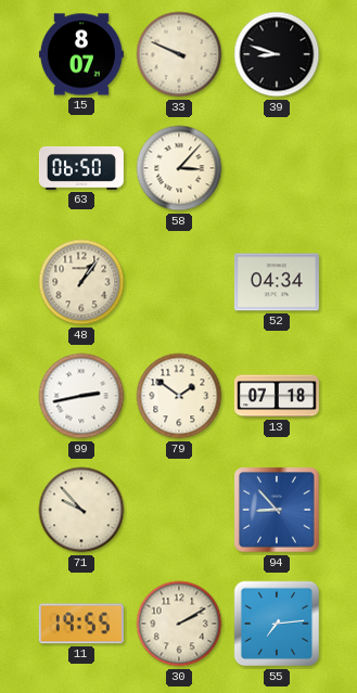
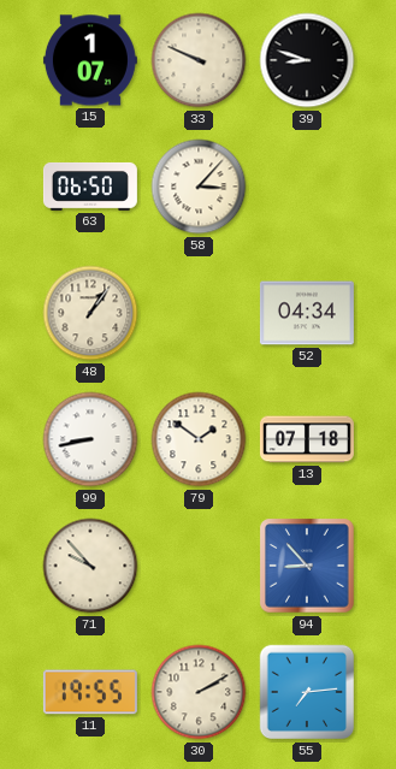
15: 8:07 -> 1:07
99: 2:43 -> 8:43
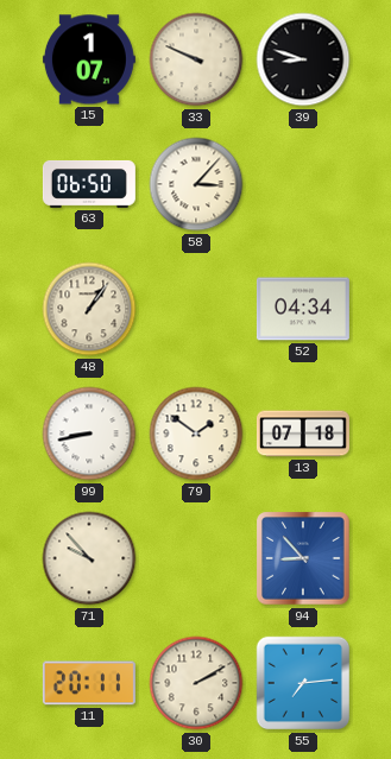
11: 19:55 -> 20:11
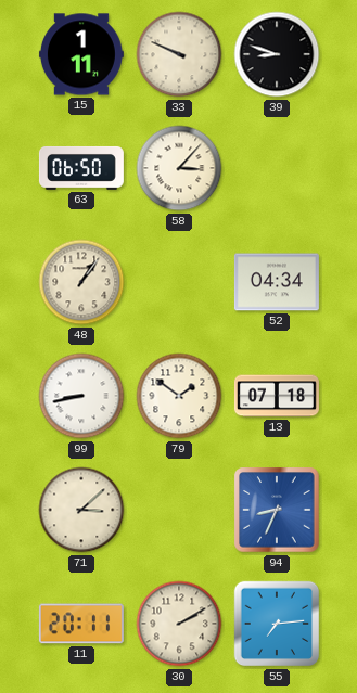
15: 1:07 -> 1:11
71: 9:53 -> 3:08
94: 8:53 -> 8:34
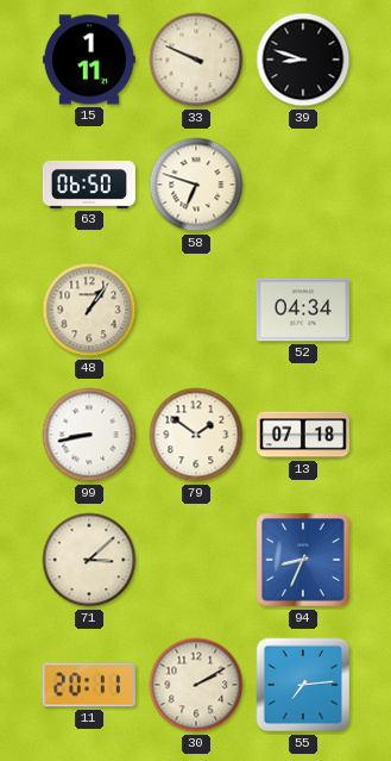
58: 3:07 -> 6:48
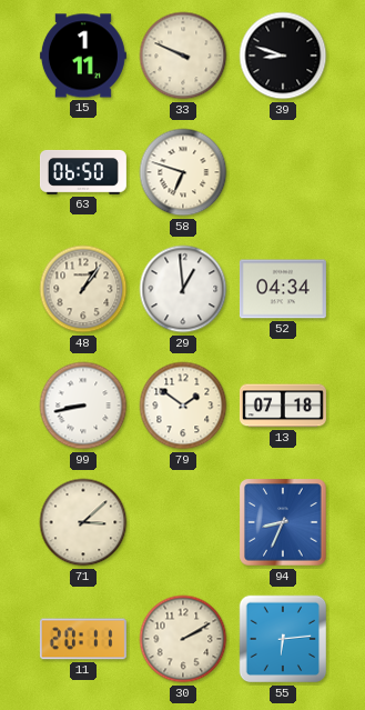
29: none -> 12:59
55: 7:14 -> 6:14
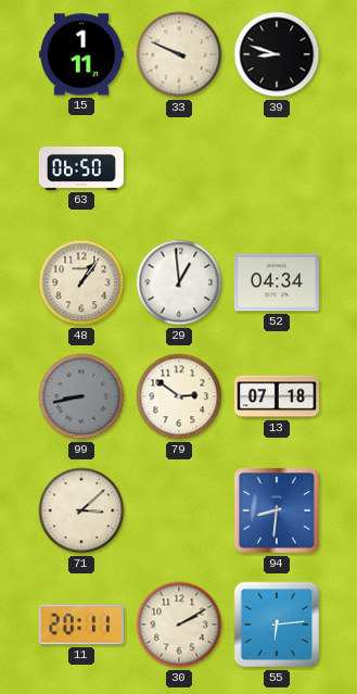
58: 6:48 -> none
99 dial: white -> grey
79: 1:51 -> 2:51
94: 8:34 -> 8:31
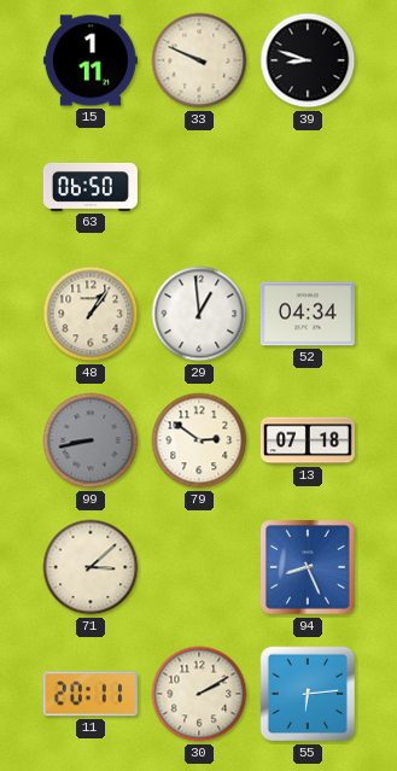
94: 8:31 -> 8:26
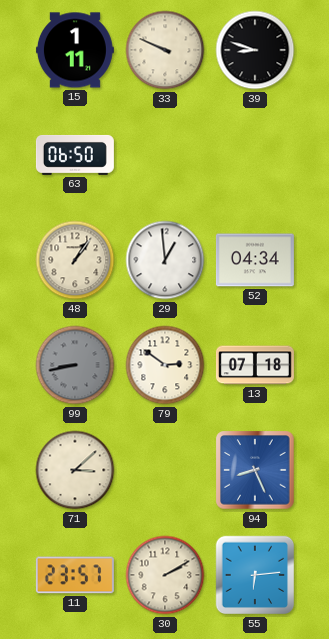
11: 20:11 -> 23:57
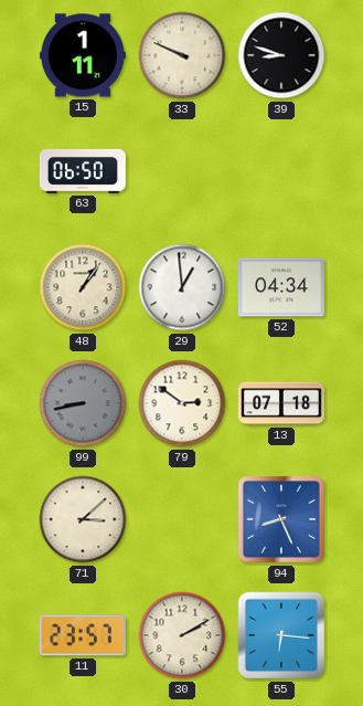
55: 6:14 -> 6:16
